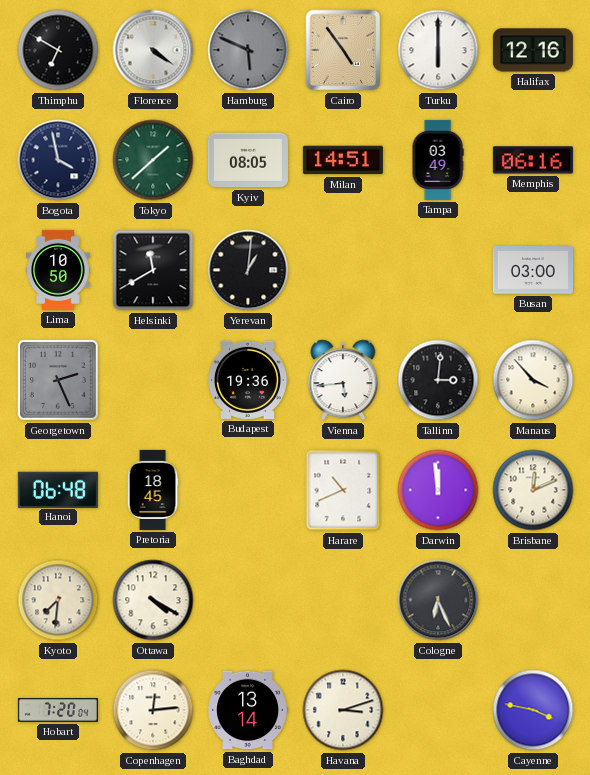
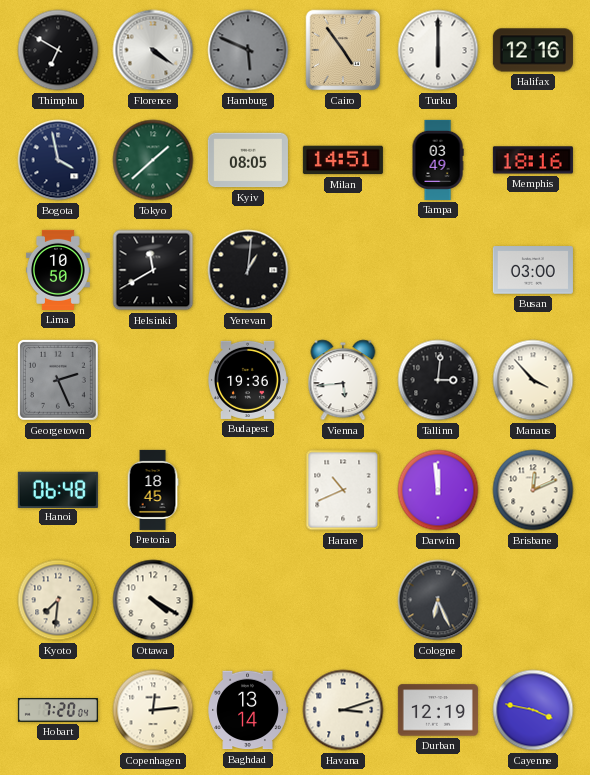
Memphis: 06:16 -> 18:16
Durban: none -> 12:19
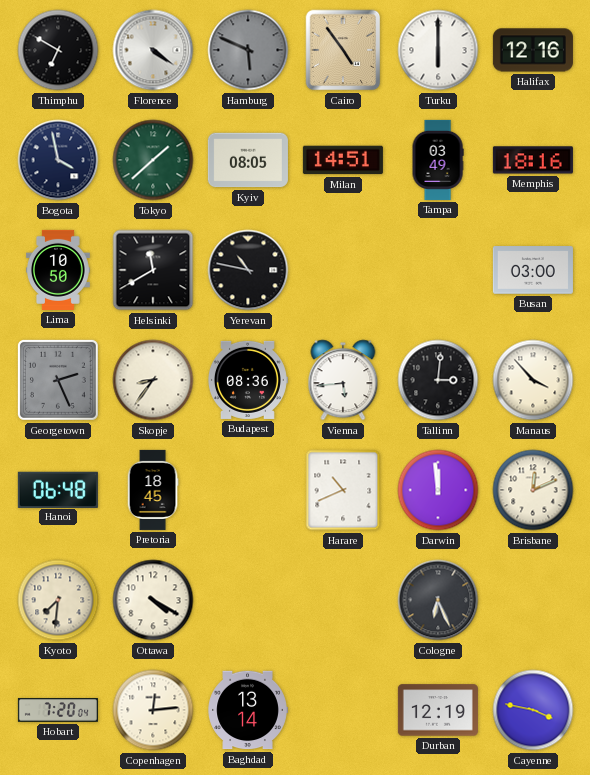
Yerevan: 1:01 -> 10:47
Skopje: none -> 8:36
Budapest: 19:36 -> 08:36
Havana: 3:12 -> none
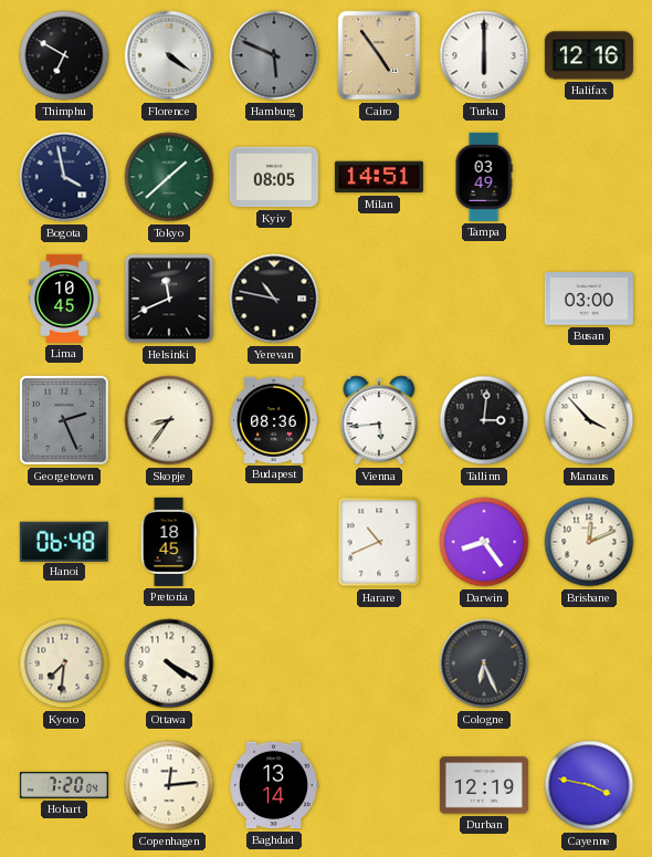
Memphis: 18:16 -> none
Lima: 10:50 -> 10:45
Helsinki: 11:40 -> 11:41
Darwin: 11:59 -> 8:24
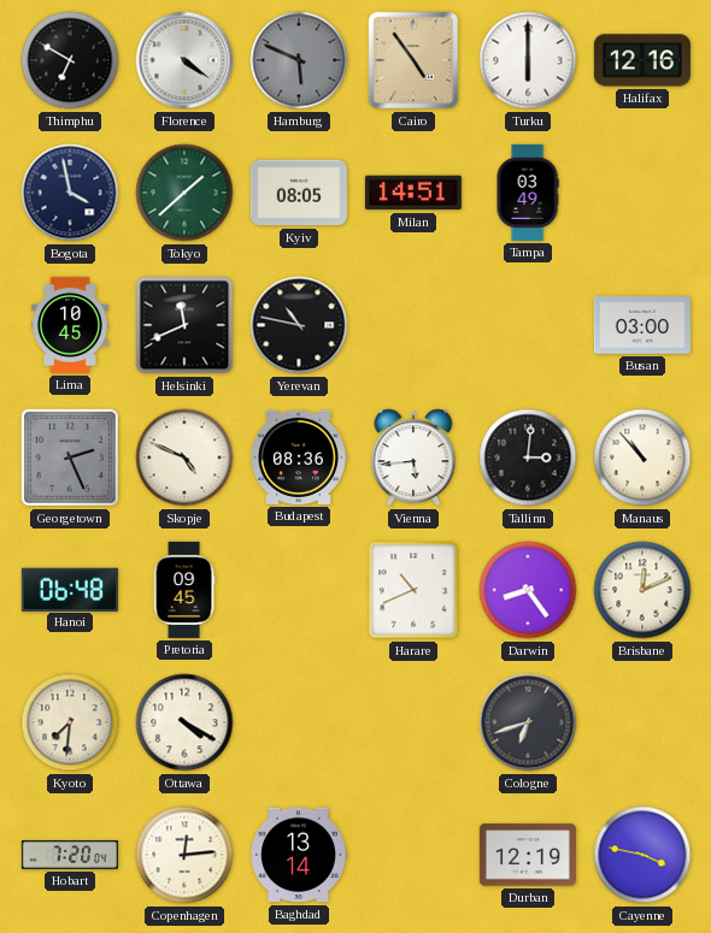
Skopje: 8:36 -> 4:49
Manaus: 3:53 -> 10:53
Pretoria: 18:45 -> 09:45
Cologne: 6:26 -> 6:42
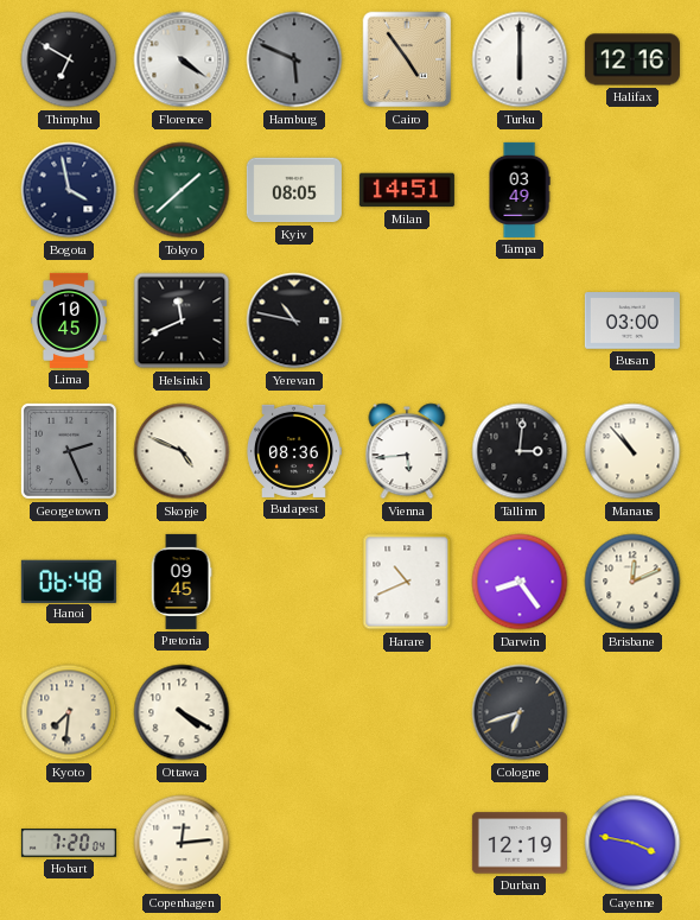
Baghdad: 13:14 -> none
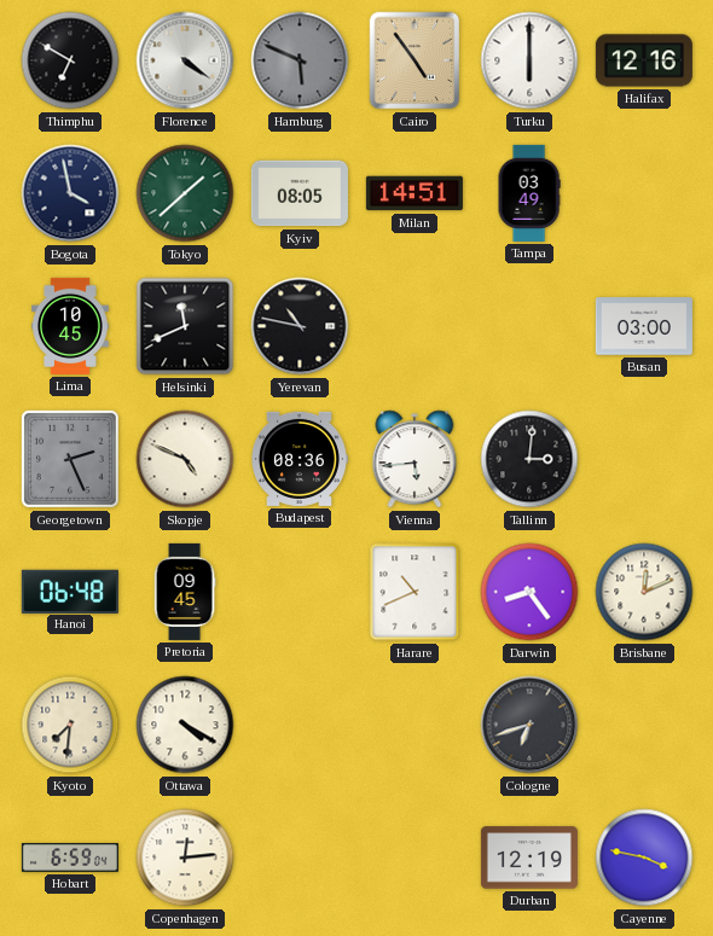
Manaus: 10:53 -> none
Hobart: 7:20 -> 6:59
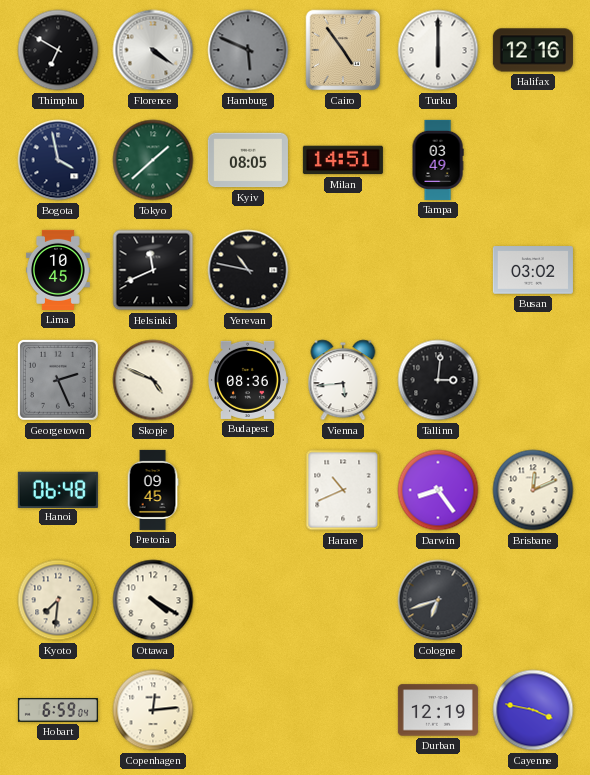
Busan: 03:00 -> 03:02
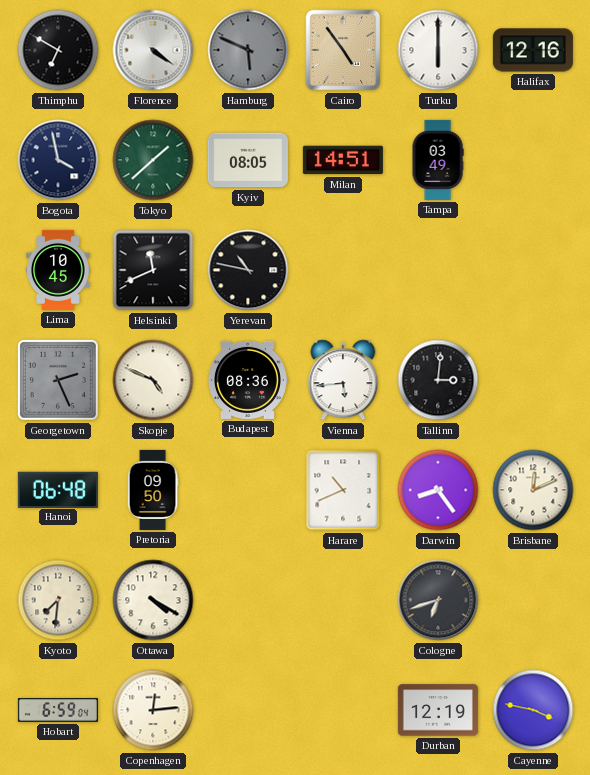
Busan: 03:02 -> none
Pretoria: 09:45 -> 09:50
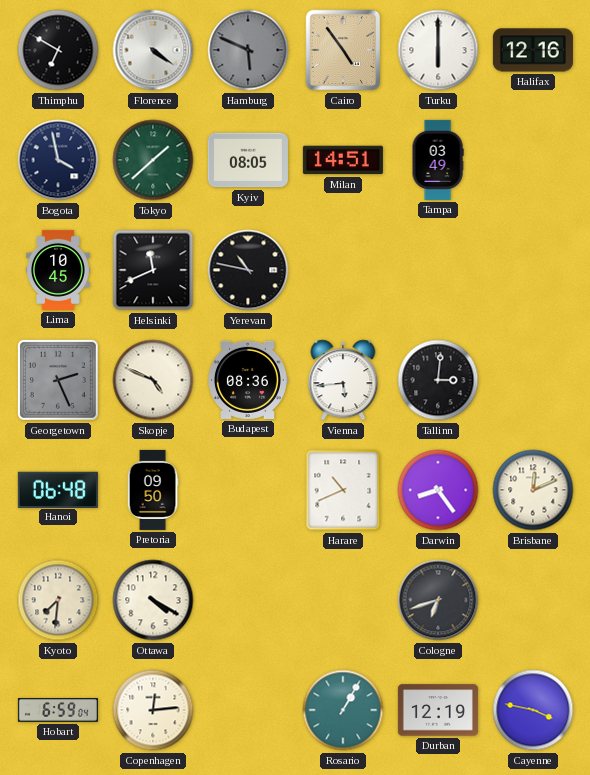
Rosario: none -> 1:05
